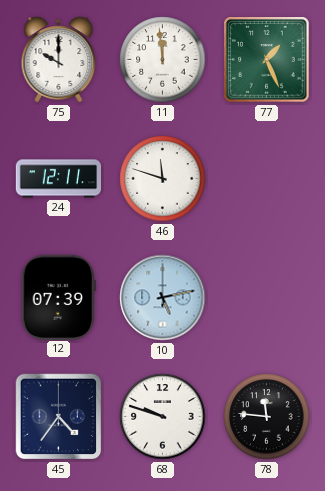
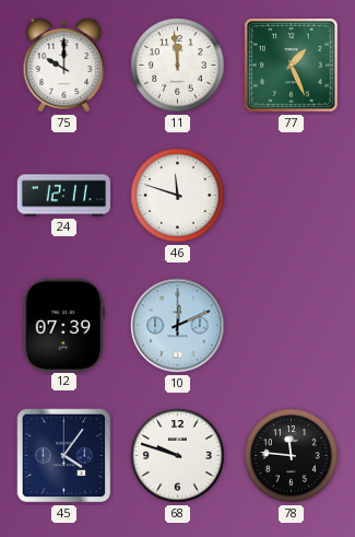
10: 5:13 -> 12:11
45: 4:36 -> 4:06
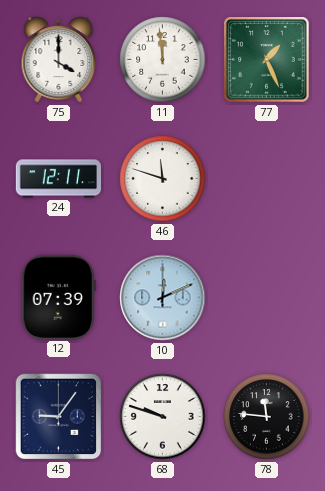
75: 10:00 -> 4:00
45: 4:06 -> 9:06
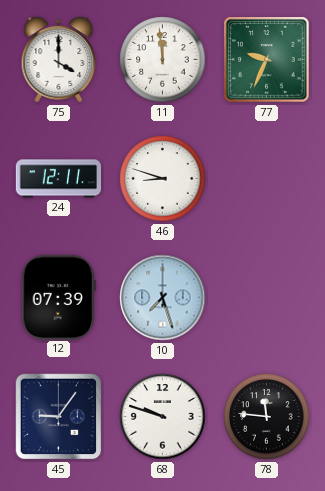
77: 1:26 -> 9:34
46: 11:48 -> 8:48
10: 12:11 -> 7:27
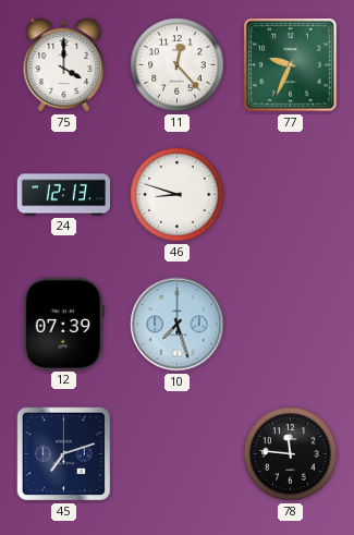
11: 11:59 -> 12:23
24: 12:11 -> 12:13
45: 9:06 -> 7:12
68: 9:48 -> none
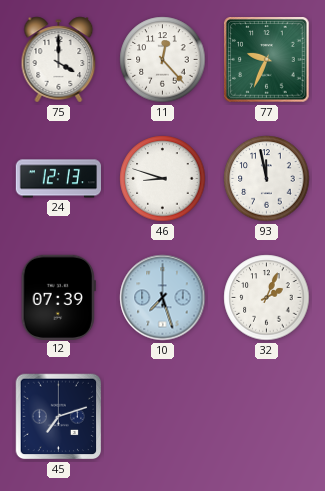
93: none -> 11:58
32: none -> 2:04
78: 11:46 -> none
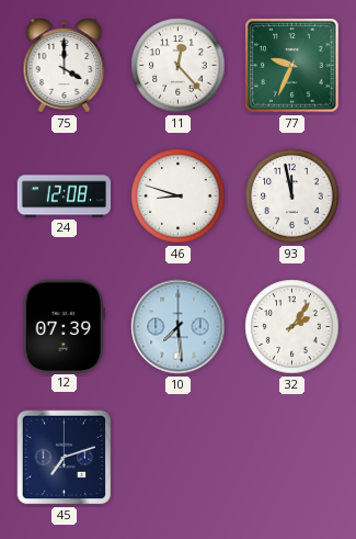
24: 12:13 -> 12:08
10: 7:27 -> 7:29
32: 2:04 -> 2:06
